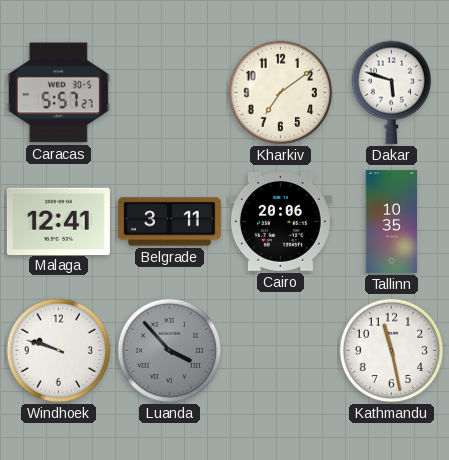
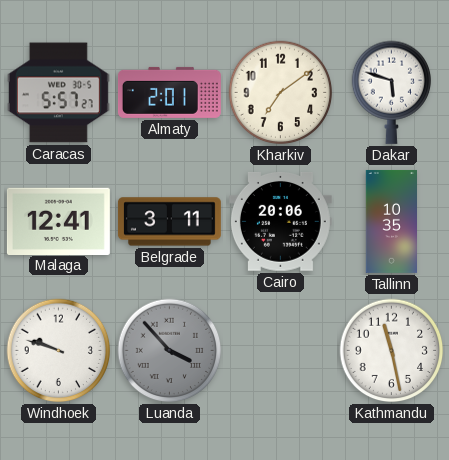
Almaty: none -> 2:01
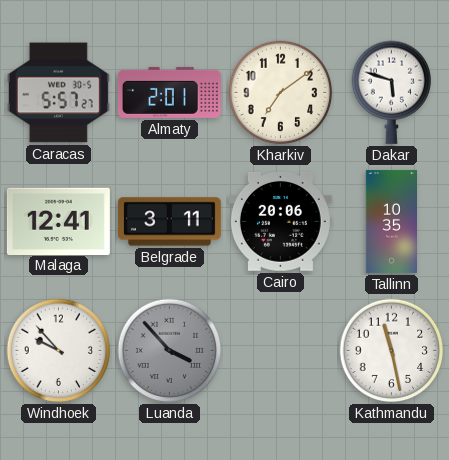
Windhoek: 9:48 -> 9:53
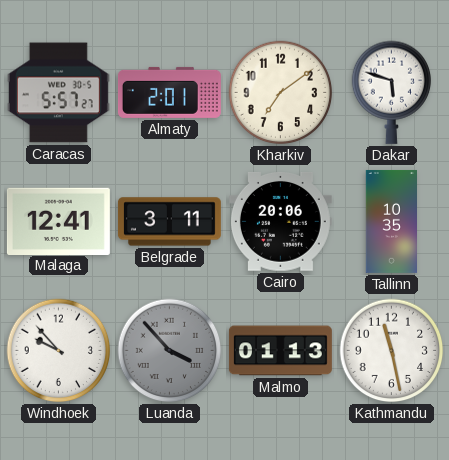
Malmo: none -> 01:13
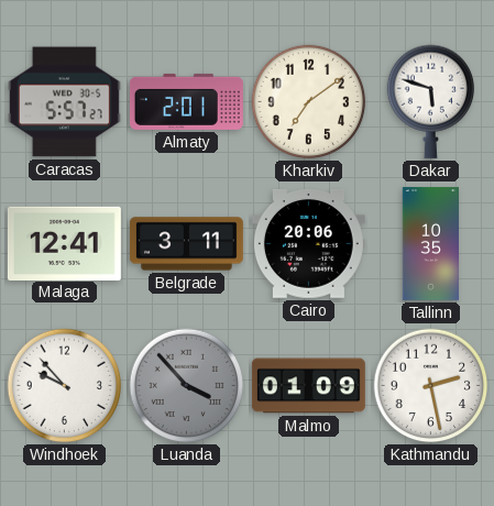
Malmo: 01:13 -> 01:09
Kathmandu: 11:28 -> 2:28
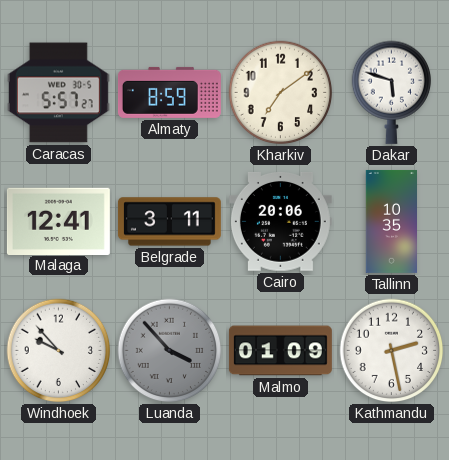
Almaty: 2:01 -> 8:59
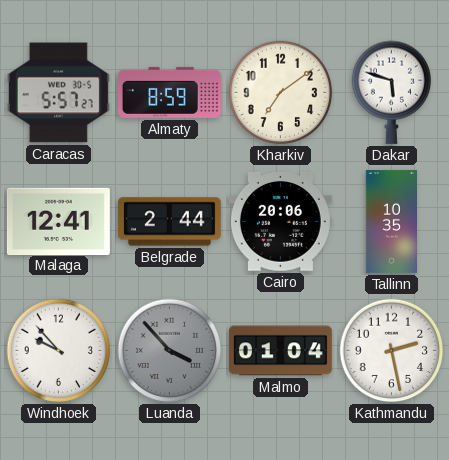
Belgrade: 3:11 -> 2:44
Malmo: 01:09 -> 01:04
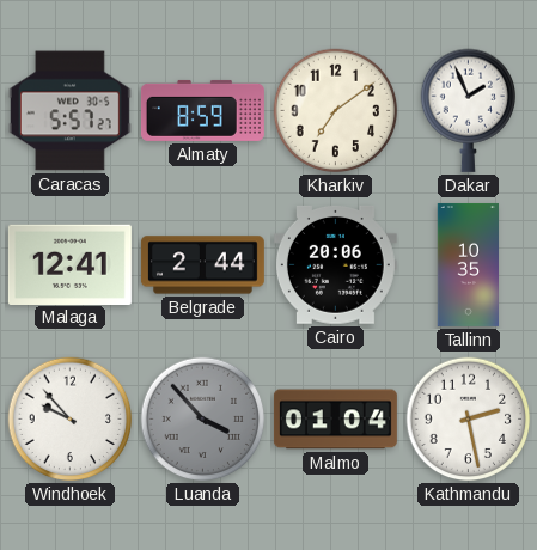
Dakar: 5:48 -> 1:56
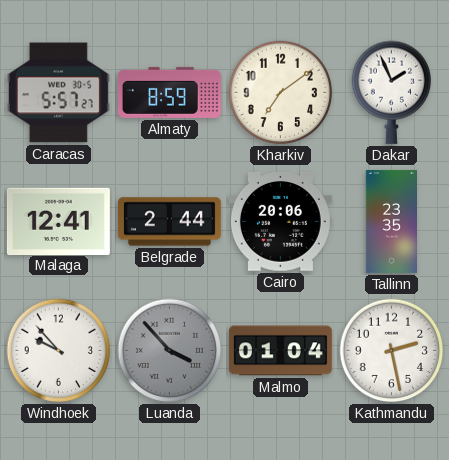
Tallinn: 10:35 -> 23:35
